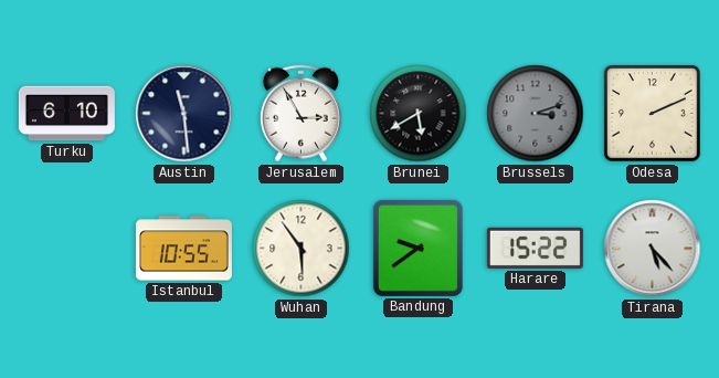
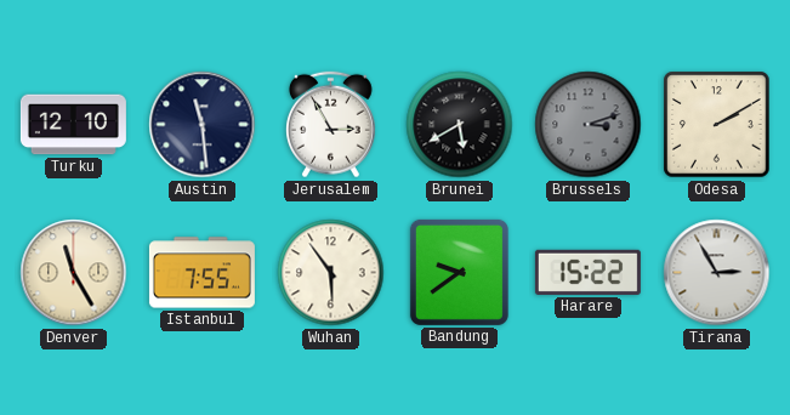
Turku: 6:10 -> 12:10
Odesa: 2:11 -> 2:10
Denver: none -> 11:25
Istanbul: 10:55 -> 7:55
Tirana: 5:23 -> 2:55
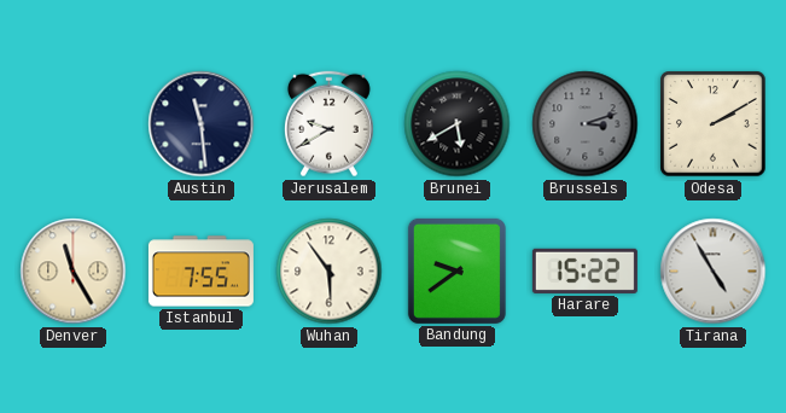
Turku: 12:10 -> none
Jerusalem: 2:55 -> 9:40
Tirana: 2:55 -> 4:55
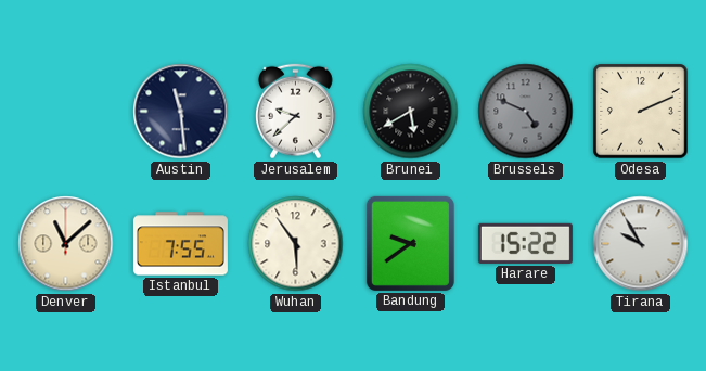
Jerusalem: 9:40 -> 9:38
Brussels: 3:12 -> 4:49
Odesa: 2:10 -> 2:11
Denver: 11:25 -> 11:08
Tirana: 4:55 -> 9:55
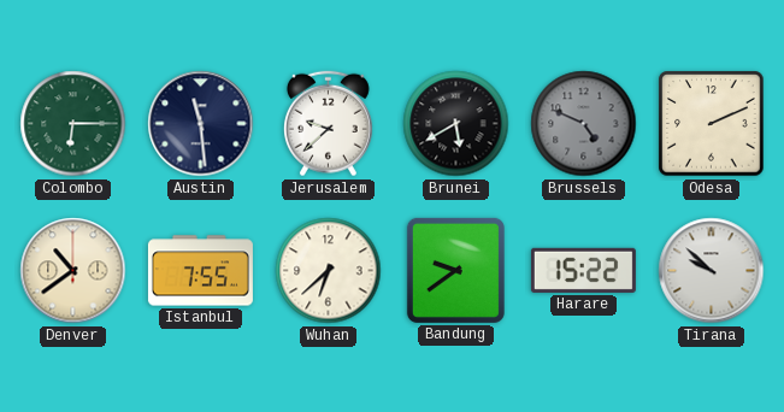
Colombo: none -> 6:15
Denver: 11:08 -> 10:39
Wuhan: 5:54 -> 6:38
Tirana: 9:55 -> 9:52
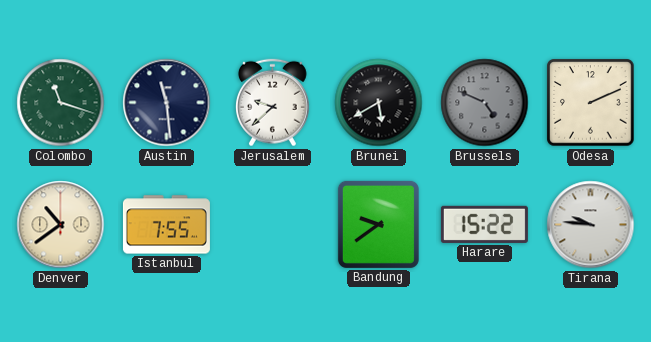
Colombo: 6:15 -> 11:18
Wuhan: 6:38 -> none
Tirana: 9:52 -> 9:46
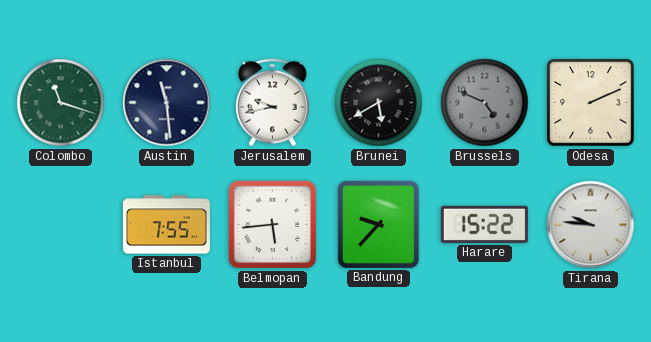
Jerusalem: 9:38 -> 9:43
Denver: 10:39 -> none
Belmopan: none -> 5:44
Bandung: 9:39 -> 9:37
